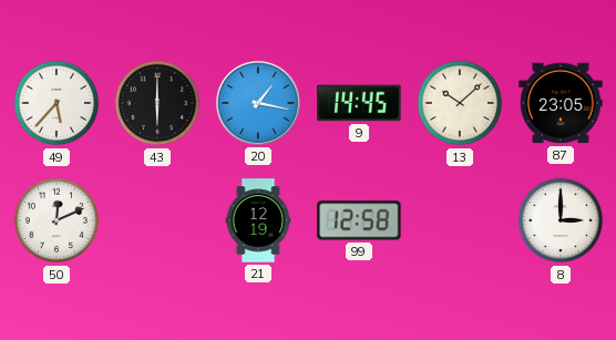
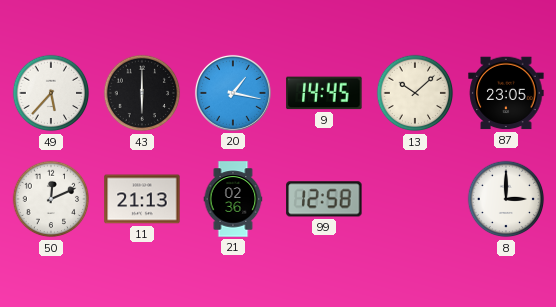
11: none -> 21:13
21: 12:19 -> 02:36
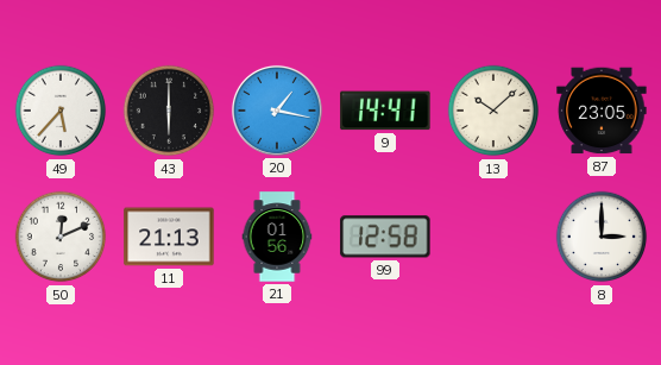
9: 14:45 -> 14:41
21: 02:36 -> 01:56
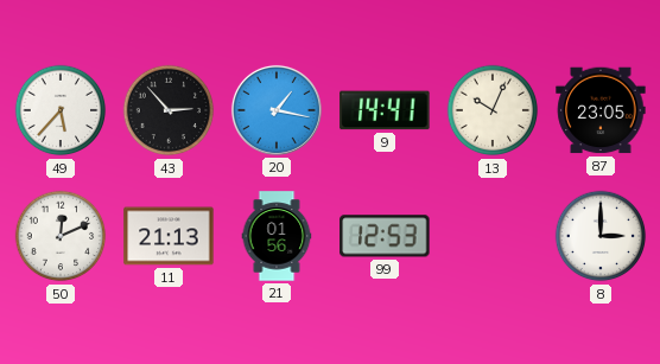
43: 6:00 -> 2:53
13: 10:08 -> 10:04
99: 12:58 -> 12:53
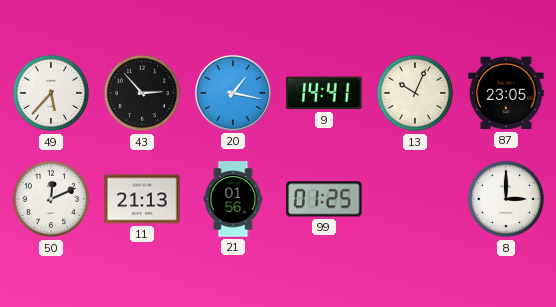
99: 12:53 -> 01:25
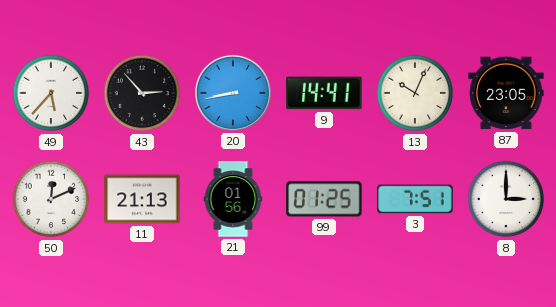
20: 1:17 -> 8:43
3: none -> 7:51
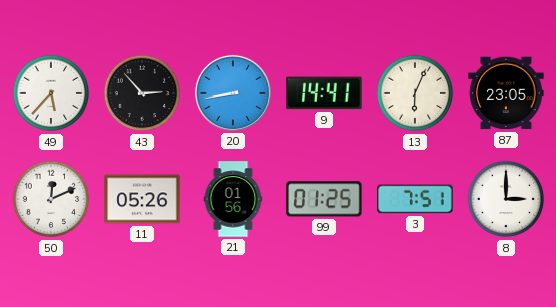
13: 10:04 -> 6:04
11: 21:13 -> 05:26
